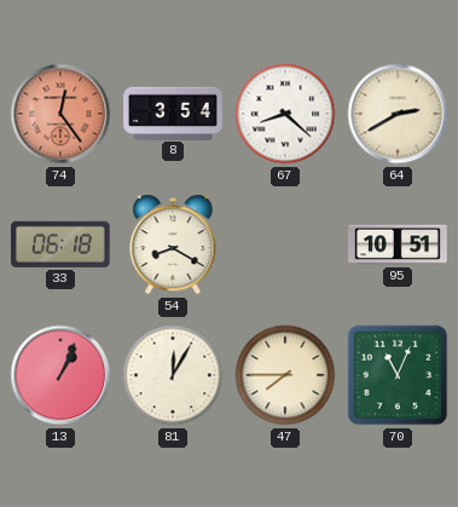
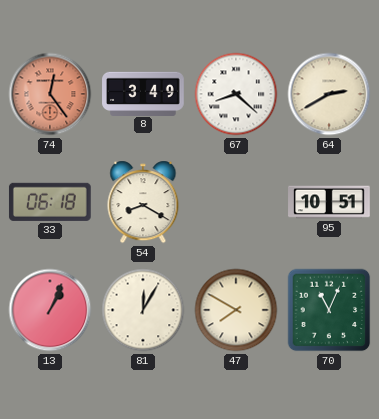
8: 3:54 -> 3:49
47: 7:45 -> 7:50
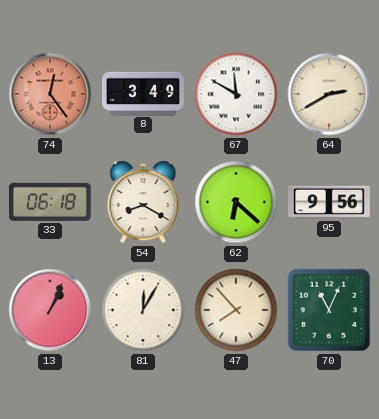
67: 8:22 -> 11:50
62: none -> 6:22
95: 10:51 -> 9:56
47: 7:50 -> 7:53
